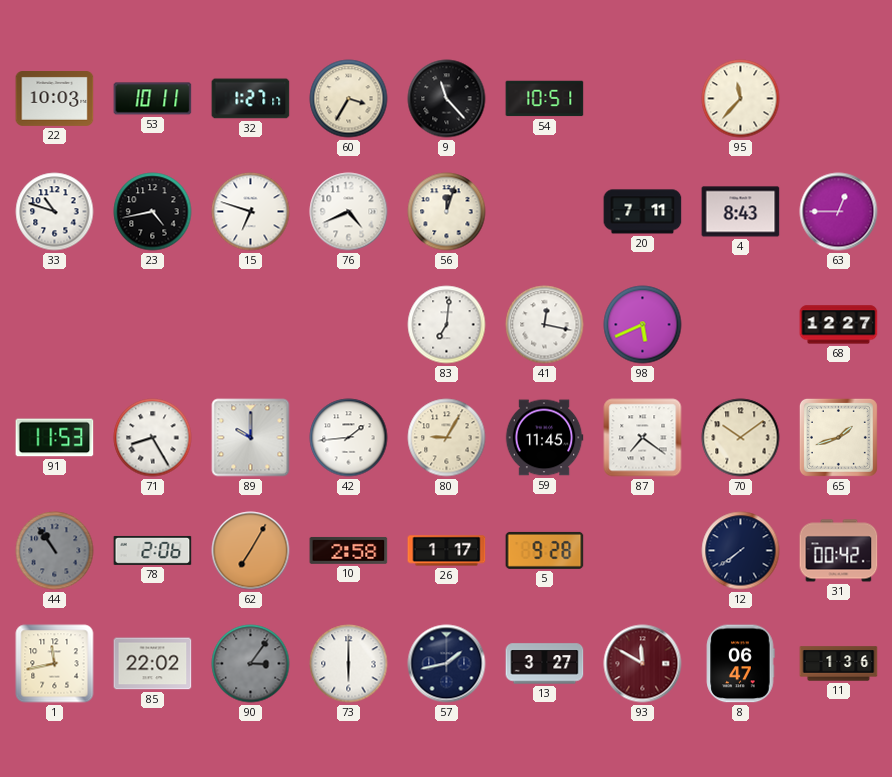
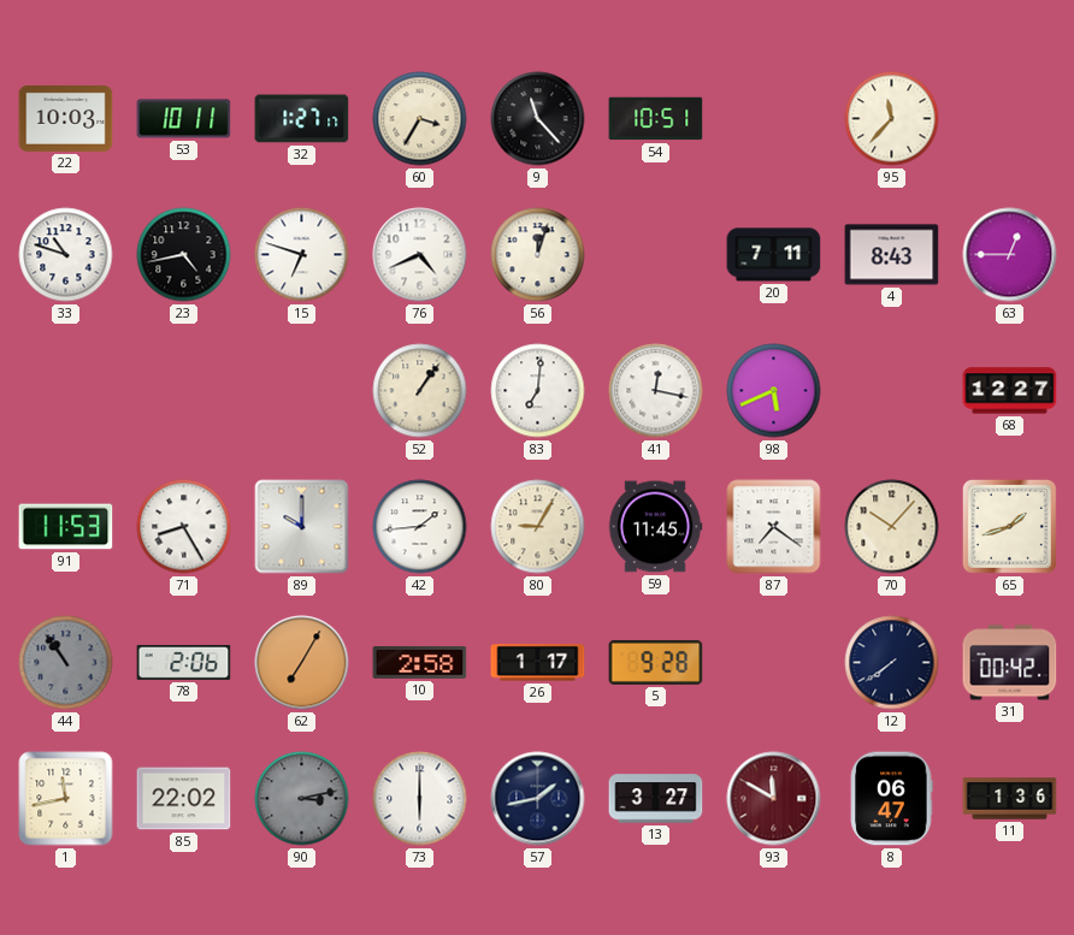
52: none -> 1:06
70: 10:09 -> 10:07
90: 3:06 -> 3:13
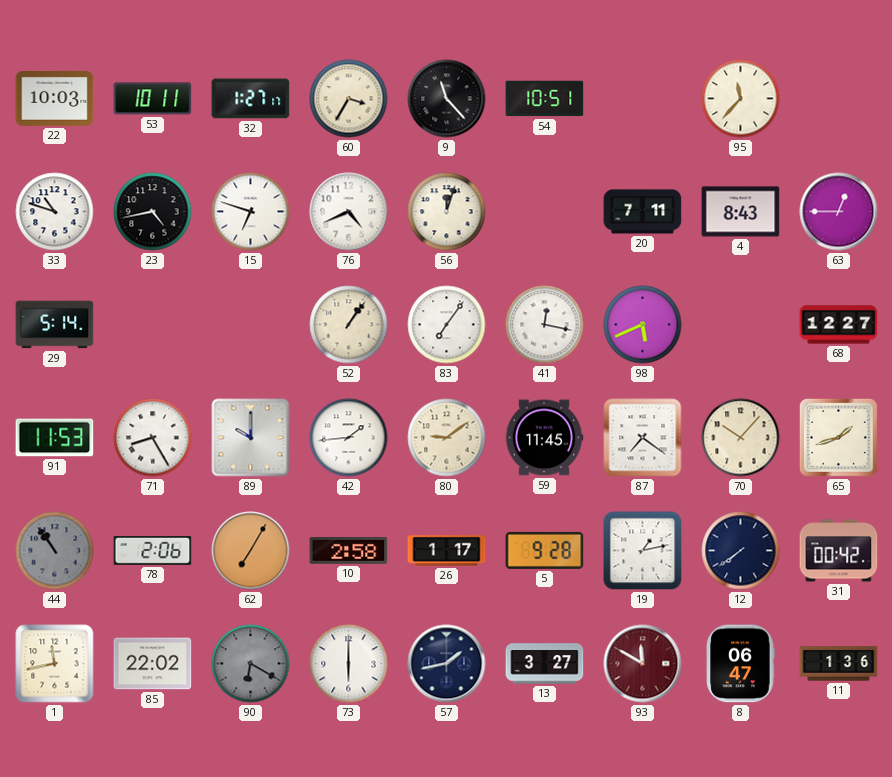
29: none -> 5:14
83: 7:01 -> 7:06
80: 9:05 -> 9:09
19: none -> 1:13
90: 3:13 -> 6:20
